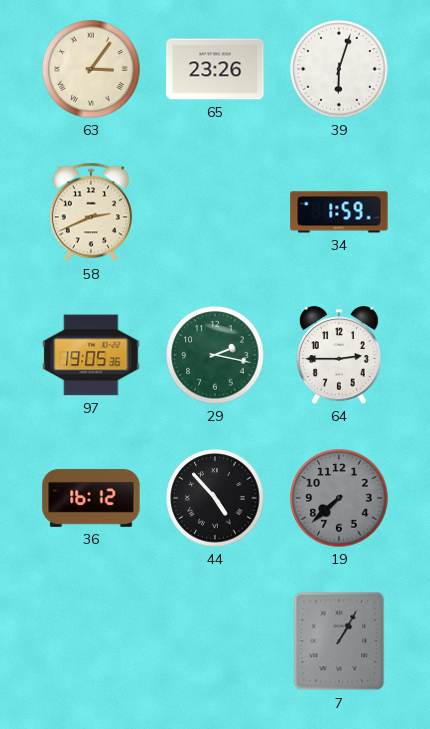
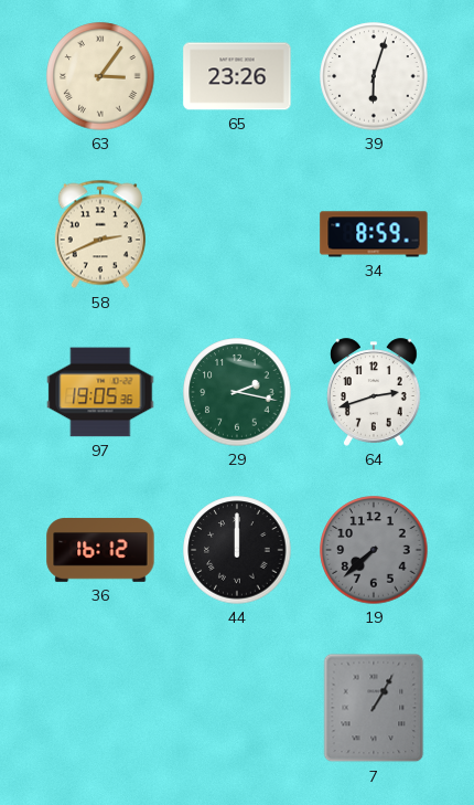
34: 1:59 -> 8:59
64: 2:45 -> 2:42
44: 4:53 -> 12:00
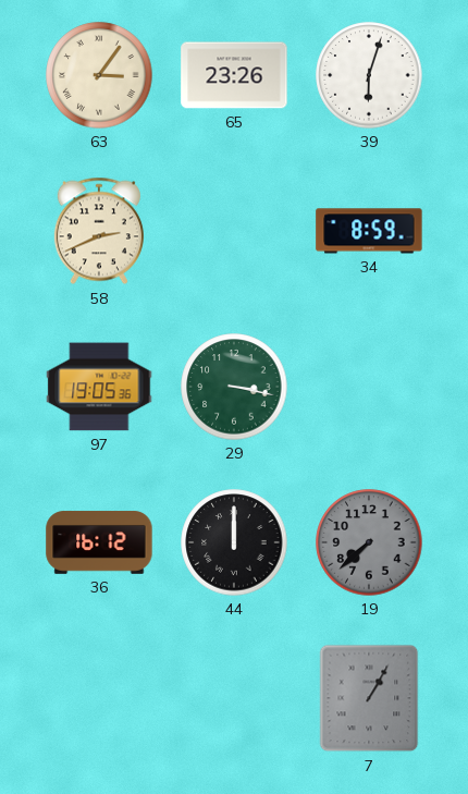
29: 2:17 -> 3:17
64: 2:42 -> none
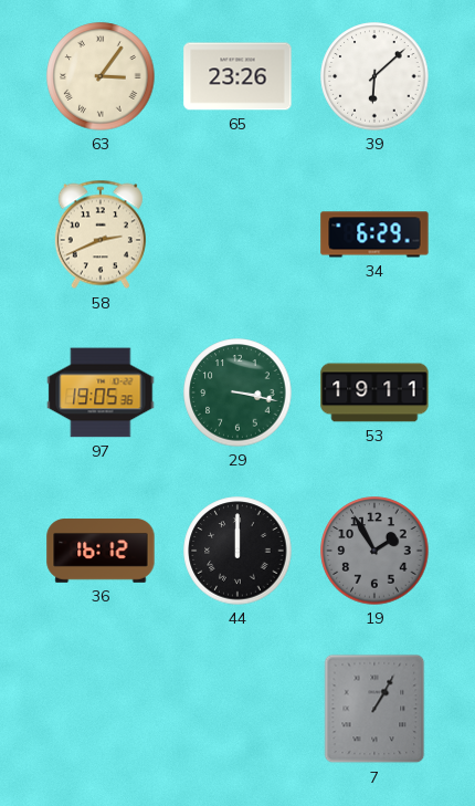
39: 6:03 -> 6:08
34: 8:59 -> 6:29
53: none -> 19:11
19: 7:38 -> 1:55
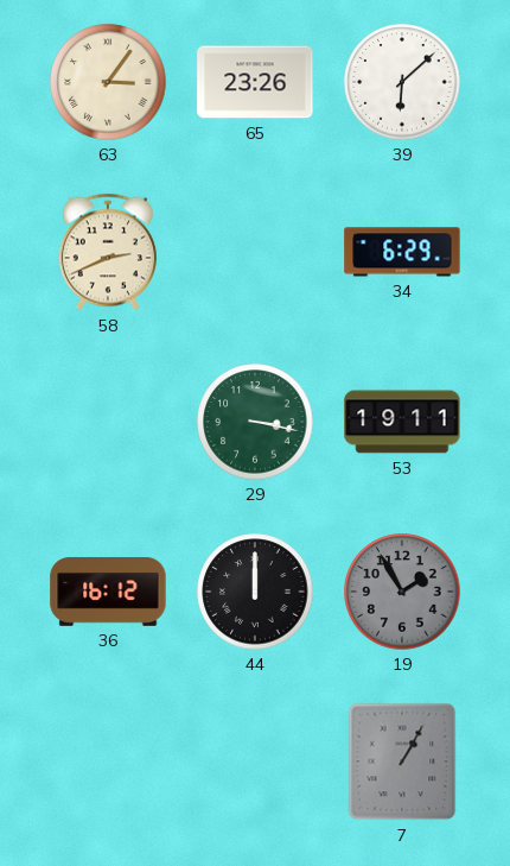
97: 19:05 -> none
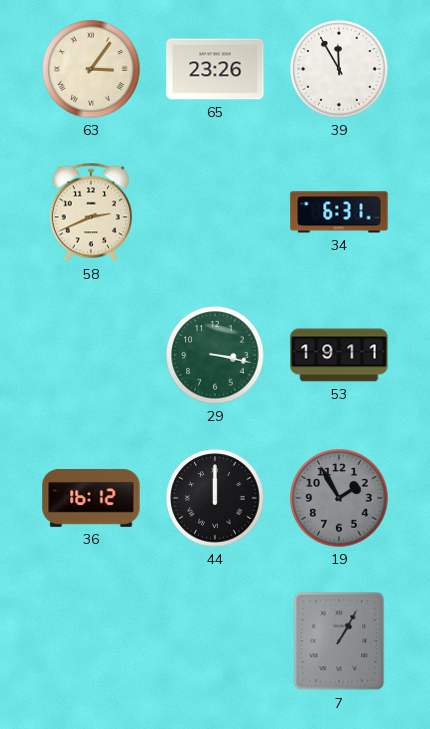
39: 6:08 -> 11:55
34: 6:29 -> 6:31
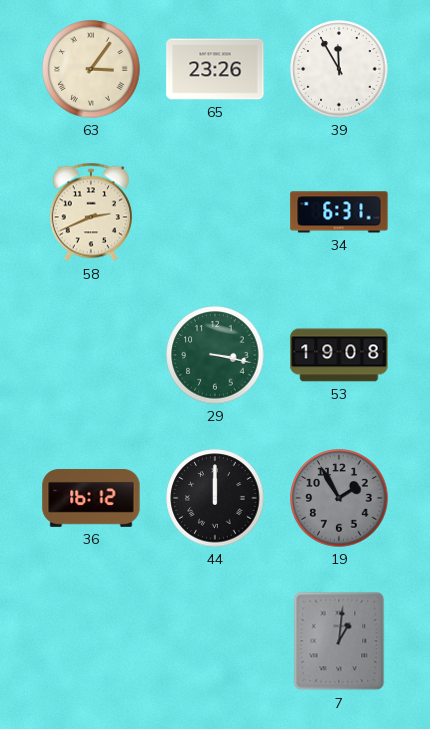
53: 19:11 -> 19:08
7: 1:05 -> 1:01
